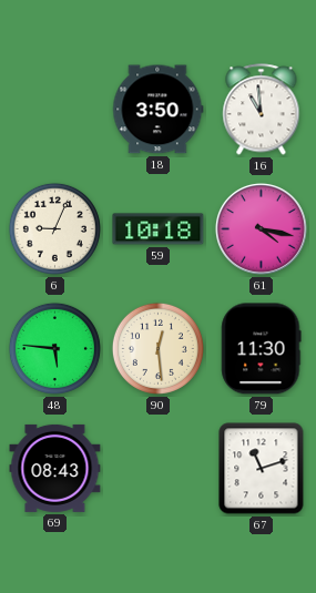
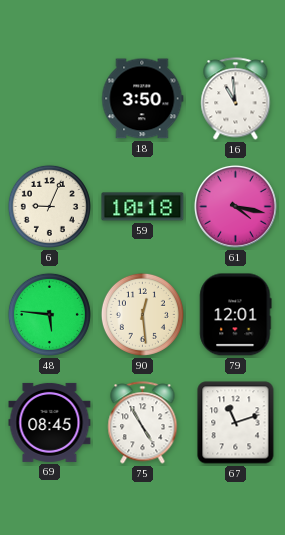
79: 11:30 -> 12:01
69: 08:43 -> 08:45
75: none -> 4:55
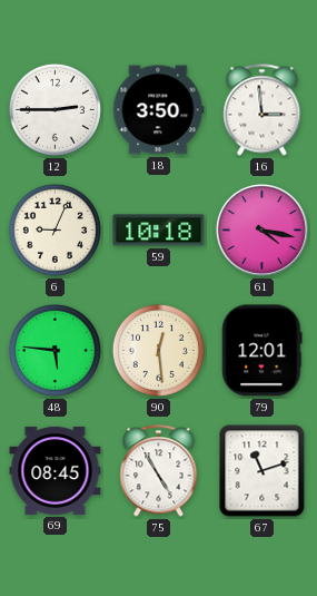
12: none -> 2:45
16: 10:59 -> 2:59
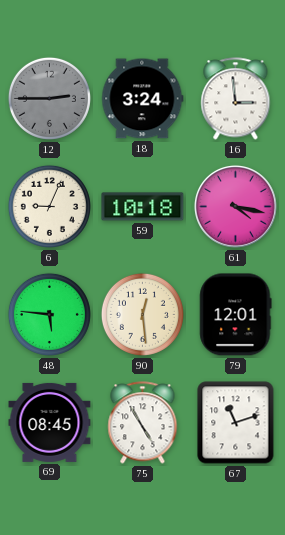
12 dial: white -> grey
18: 3:50 -> 3:24
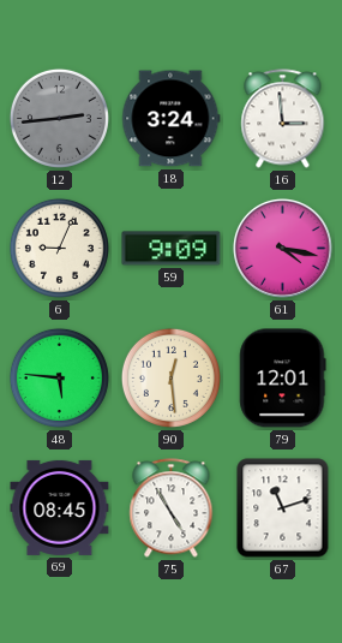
12: 2:45 -> 2:44
59: 10:18 -> 9:09
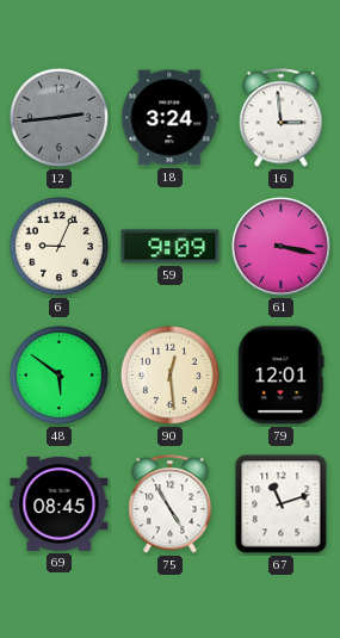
61: 4:17 -> 3:17
48: 5:46 -> 5:51
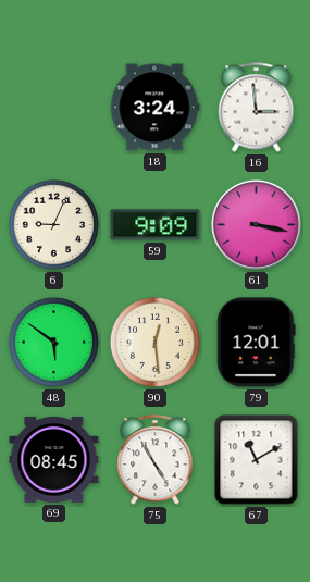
12: 2:44 -> none
67: 11:12 -> 11:10
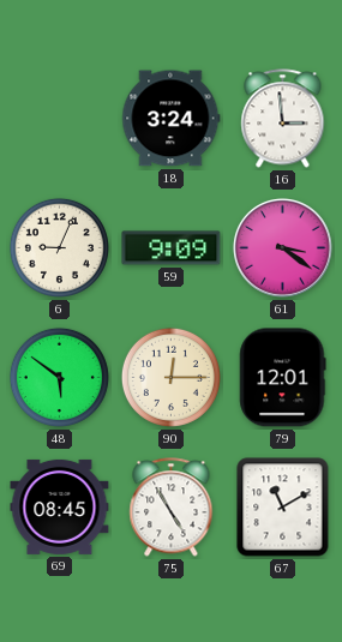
61: 3:17 -> 3:21
90: 12:29 -> 12:15
